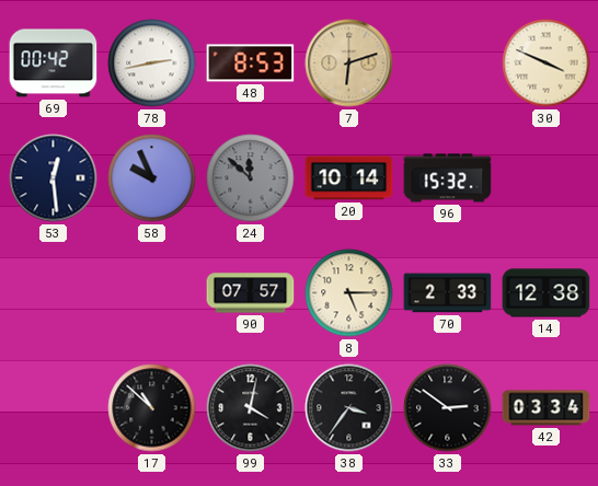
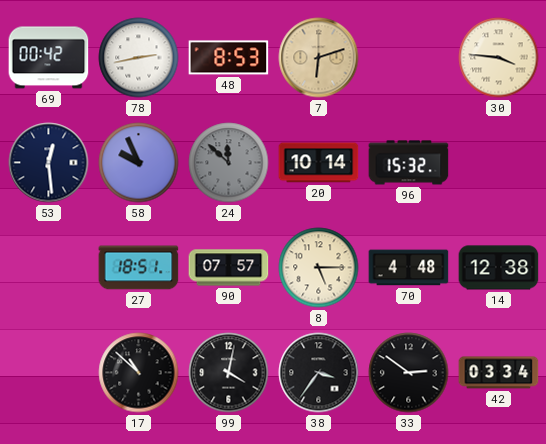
30: 3:49 -> 3:46
27: none -> 18:51
70: 2:33 -> 4:48
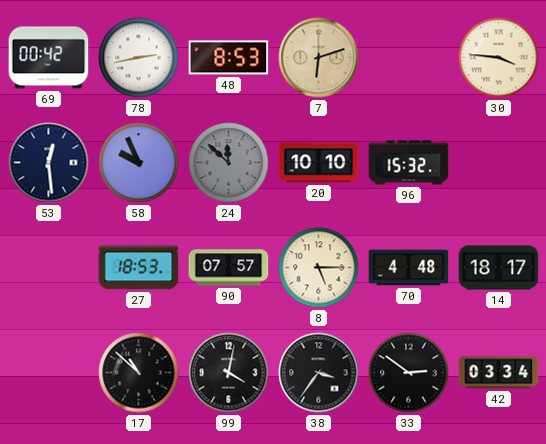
20: 10:14 -> 10:10
27: 18:51 -> 18:53
14: 12:38 -> 18:17
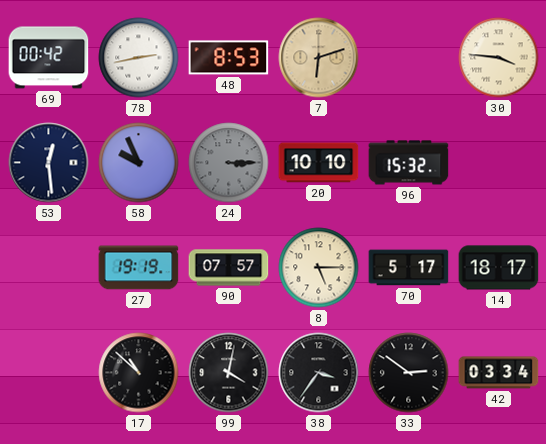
24: 11:52 -> 3:15
27: 18:53 -> 19:19
70: 4:48 -> 5:17
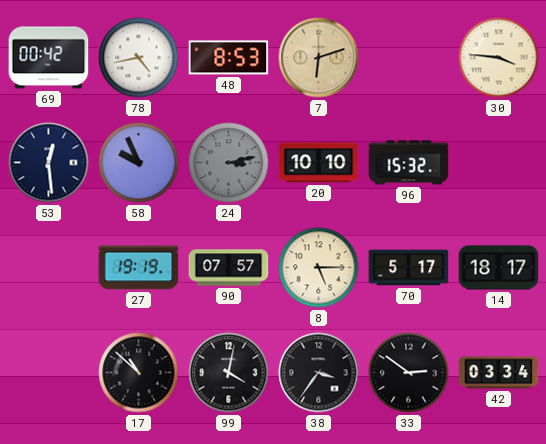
78: 2:43 -> 4:43
24: 3:15 -> 3:13
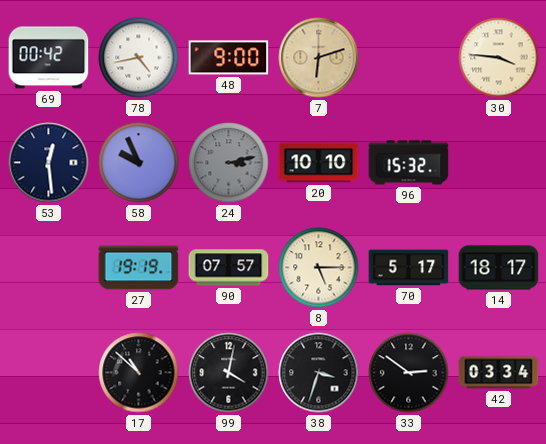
48: 8:53 -> 9:00
38: 3:36 -> 3:33
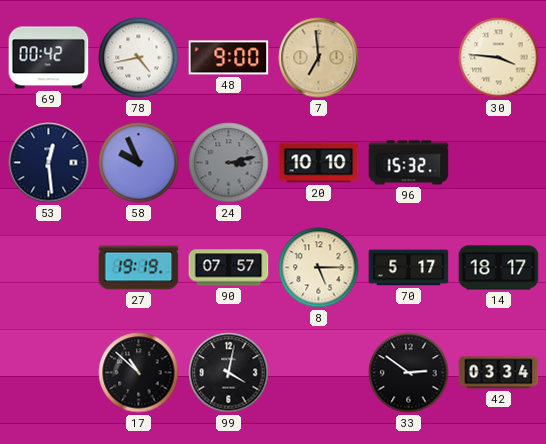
7: 6:12 -> 6:59
38: 3:33 -> none
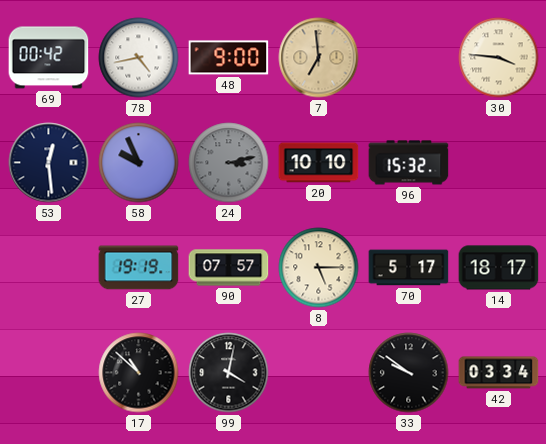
33: 2:51 -> 9:51
